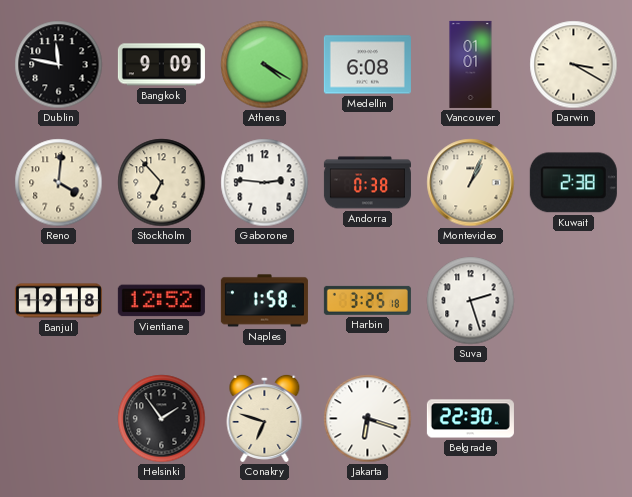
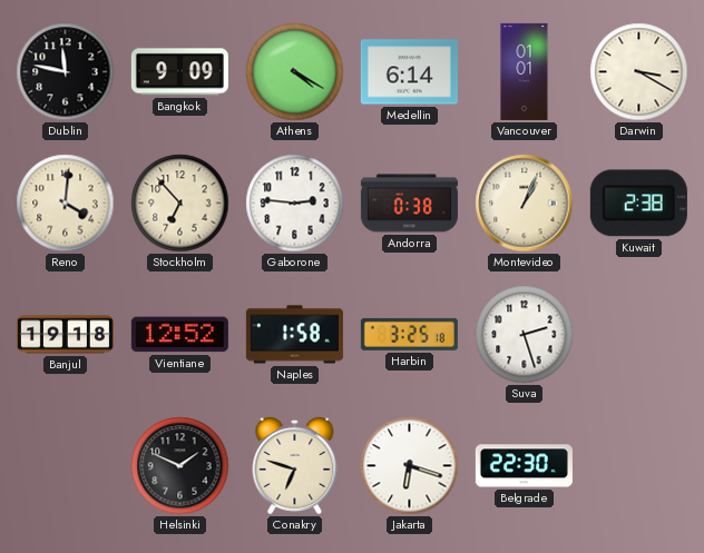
Medellin: 6:08 -> 6:14
Helsinki: 1:54 -> 1:49
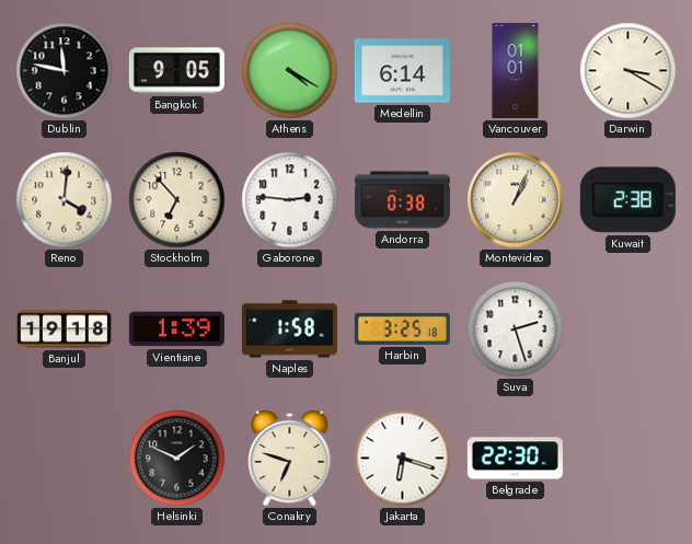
Bangkok: 9:09 -> 9:05
Vientiane: 12:52 -> 1:39
